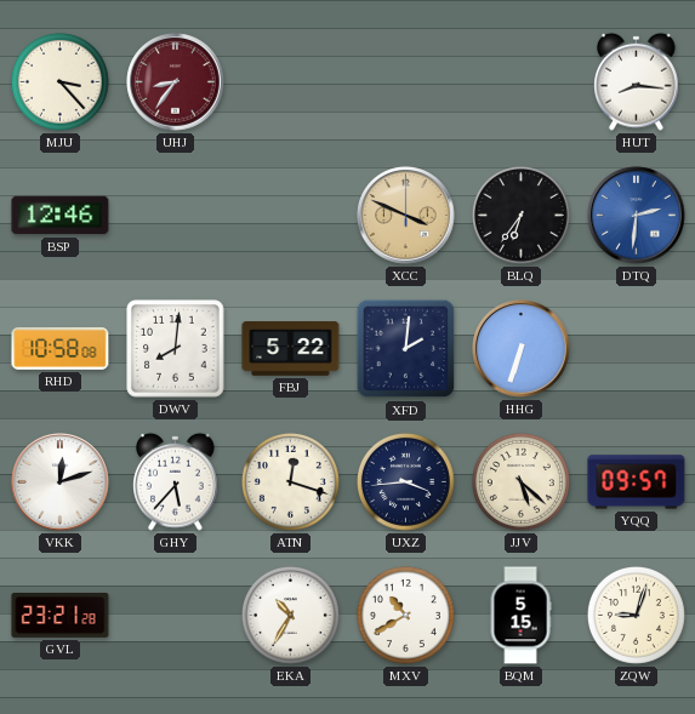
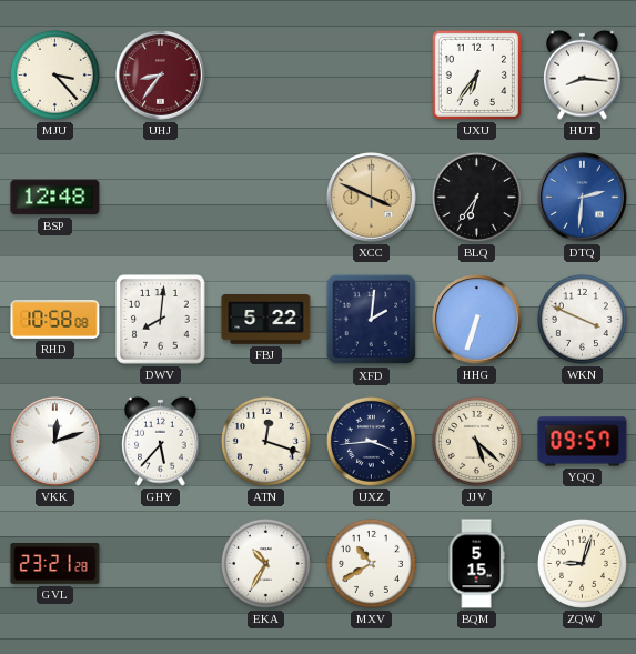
UXU: none -> 6:36
BSP: 12:46 -> 12:48
WKN: none -> 3:49
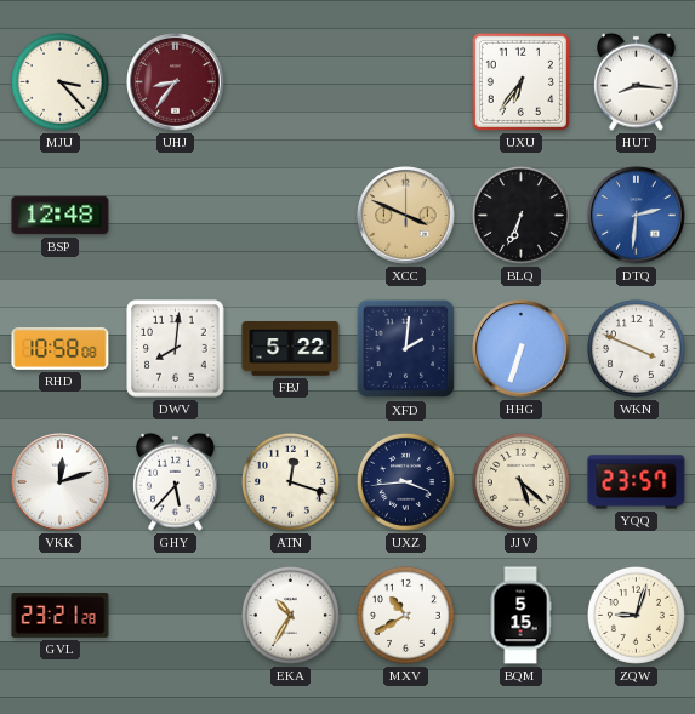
BLQ: 6:36 -> 6:34
YQQ: 09:57 -> 23:57
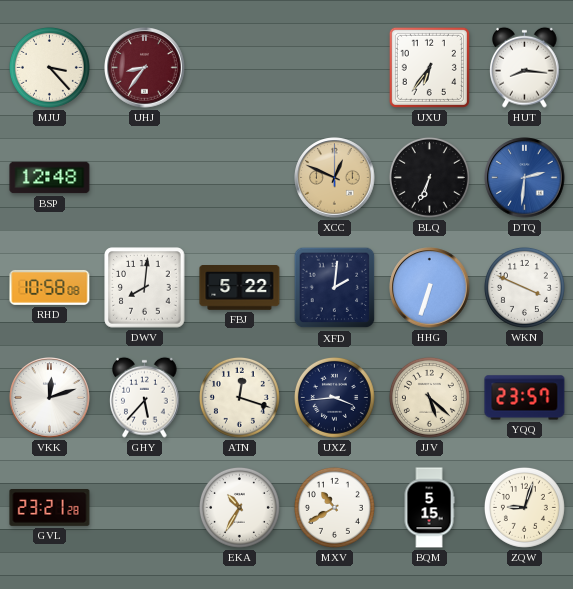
XCC: 3:49 -> 12:49
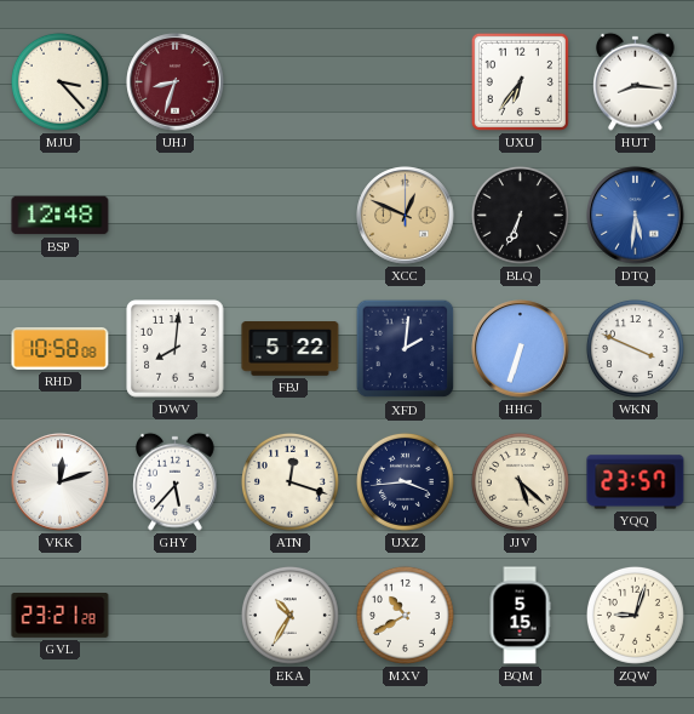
UHJ: 8:36 -> 8:33
DTQ: 2:31 -> 5:31
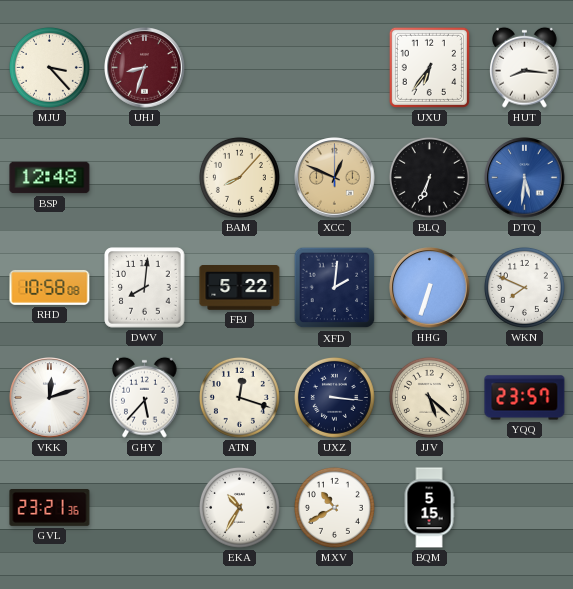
BAM: none -> 8:07
WKN: 3:49 -> 7:49
UXZ: 3:44 -> 3:16
GVL: 23:21:28 -> 23:21:36
ZQW: 9:03 -> none
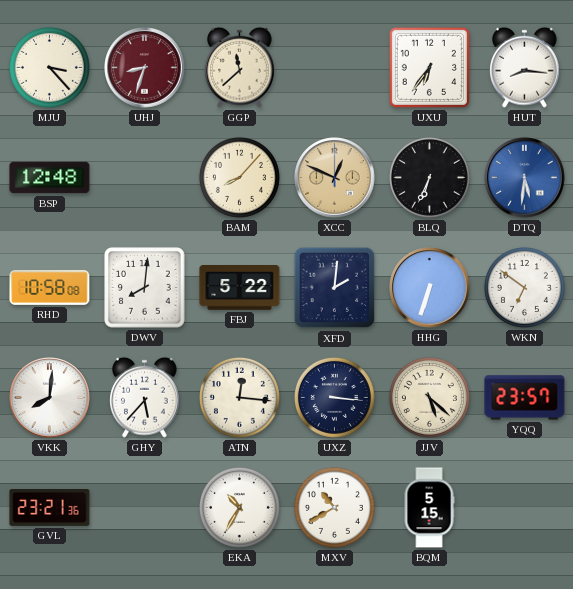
GGP: none -> 11:38
WKN: 7:49 -> 6:51
VKK: 12:12 -> 8:01
ATN: 12:18 -> 12:16
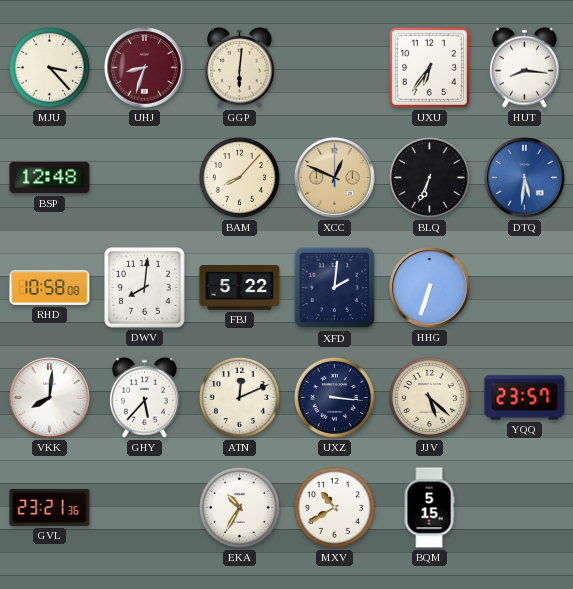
GGP: 11:38 -> 6:01
WKN: 6:51 -> none
ATN: 12:16 -> 12:11
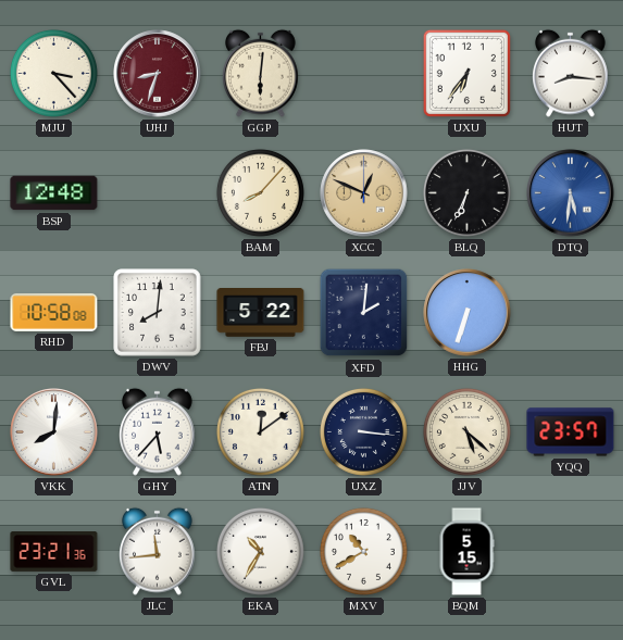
ATN: 12:11 -> 12:09
JLC: none -> 11:44
